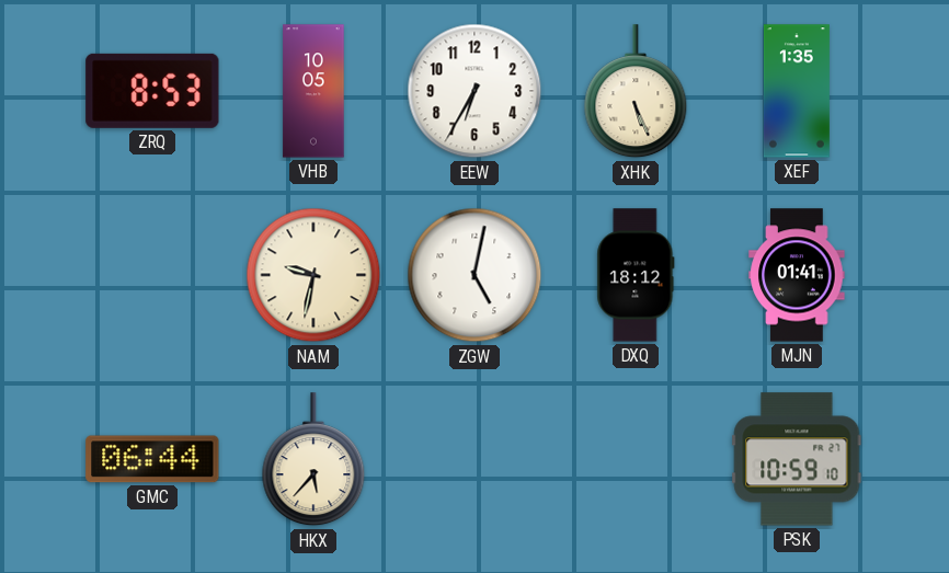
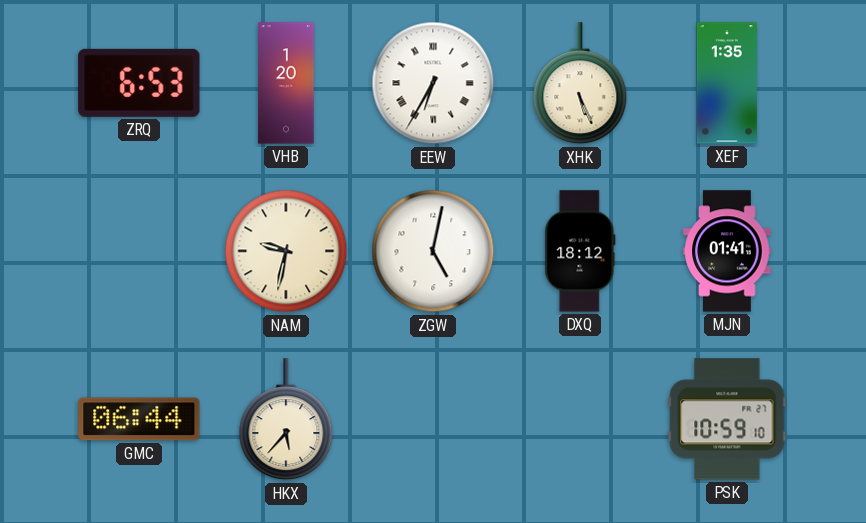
ZRQ: 8:53 -> 6:53
VHB: 10:05 -> 1:20
EEW numerals: Arabic -> Roman
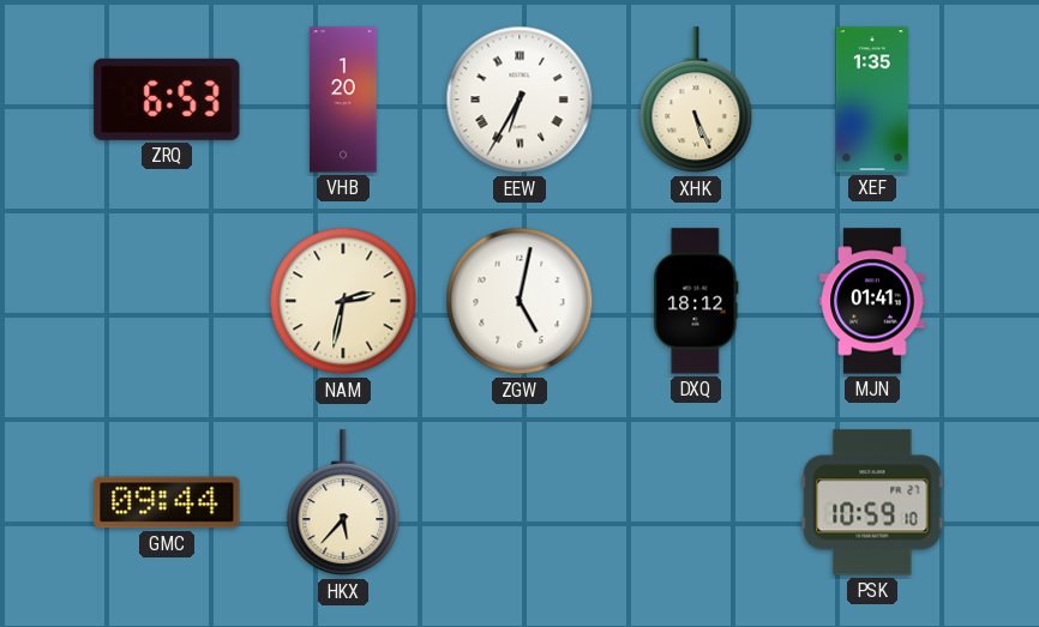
NAM: 9:32 -> 2:32
GMC: 06:44 -> 09:44
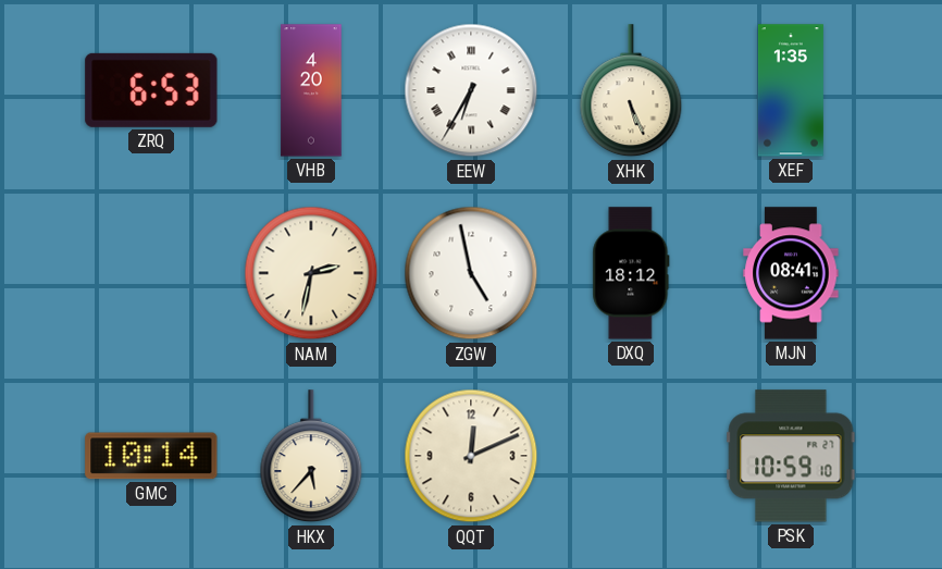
VHB: 1:20 -> 4:20
ZGW: 5:02 -> 4:58
MJN: 01:41 -> 08:41
GMC: 09:44 -> 10:14
QQT: none -> 12:11
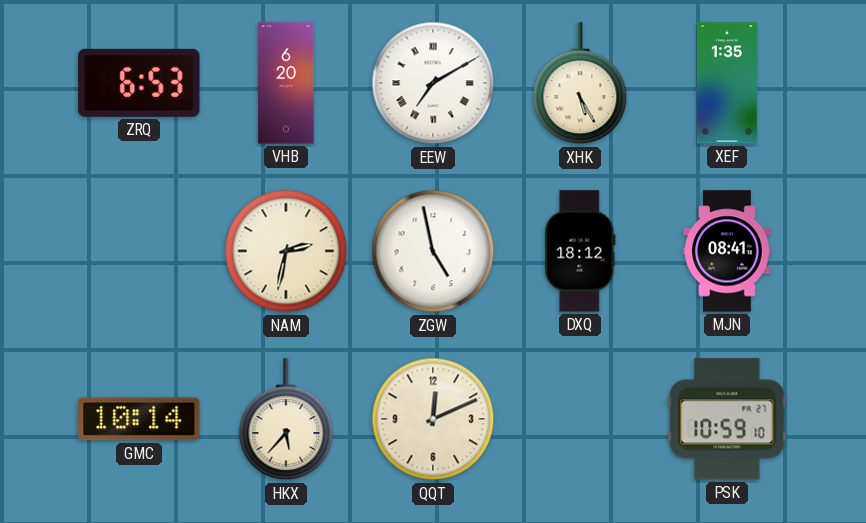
VHB: 4:20 -> 6:20
EEW: 6:35 -> 7:10
XHK: 5:26 -> 5:25
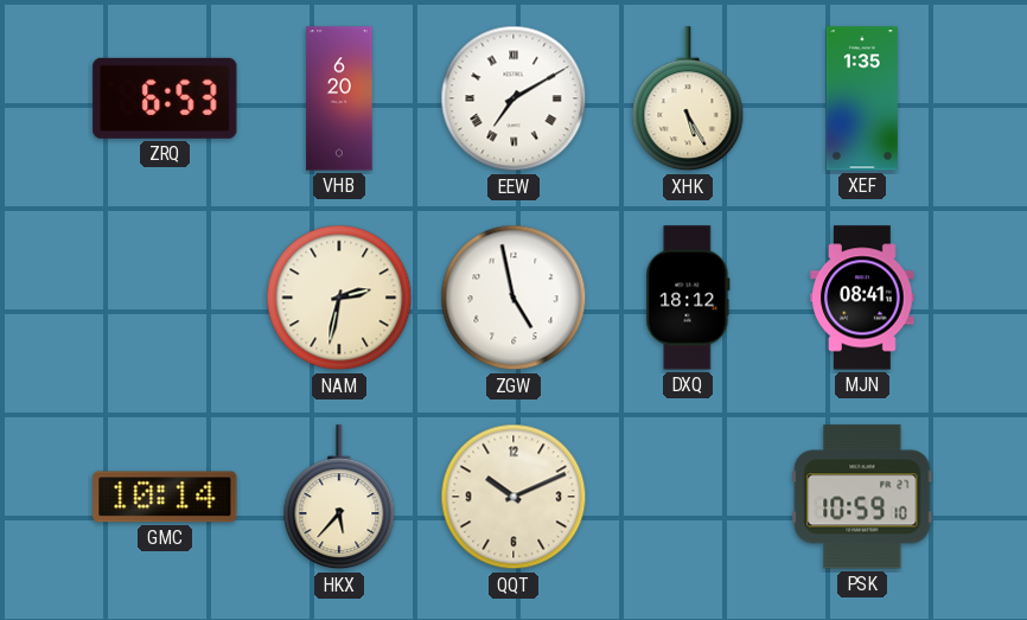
QQT: 12:11 -> 10:11
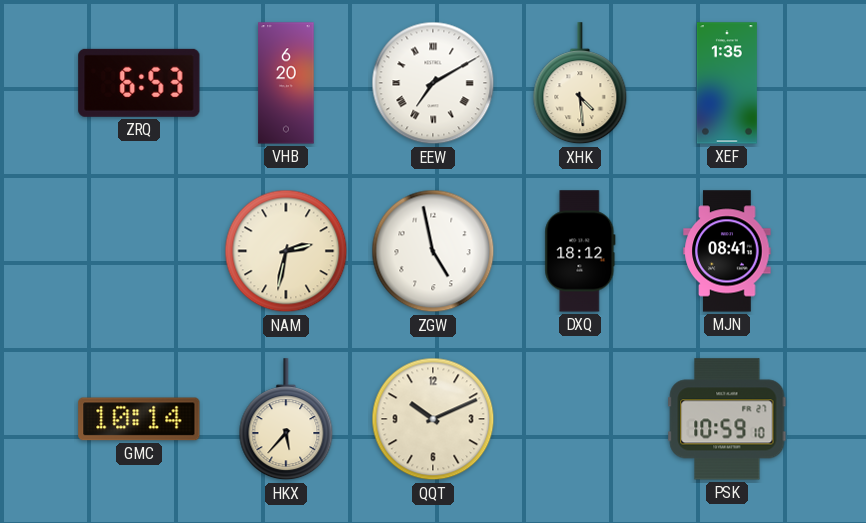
XHK: 5:25 -> 4:29
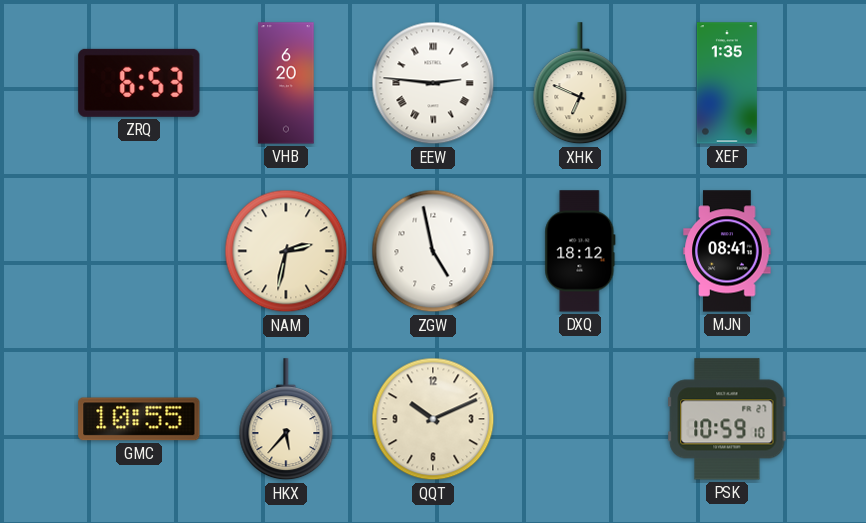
EEW: 7:10 -> 2:46
XHK: 4:29 -> 6:49
GMC: 10:14 -> 10:55
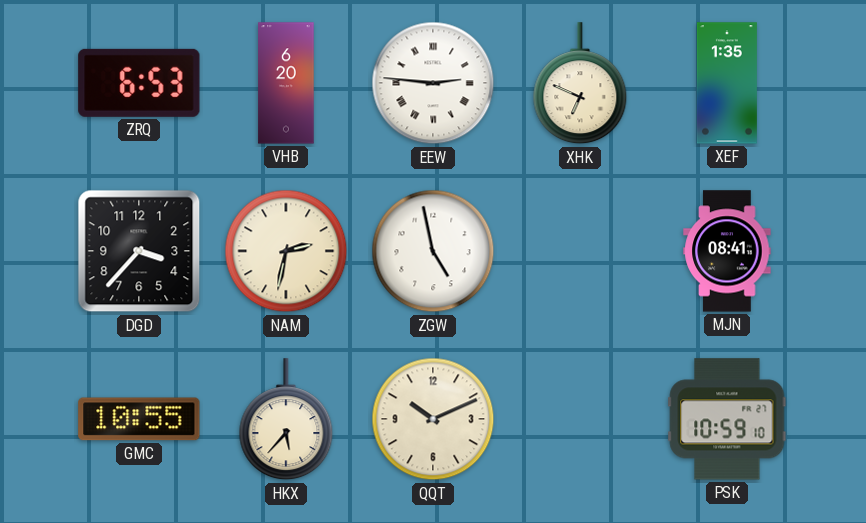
DGD: none -> 3:37
DXQ: 18:12 -> none
